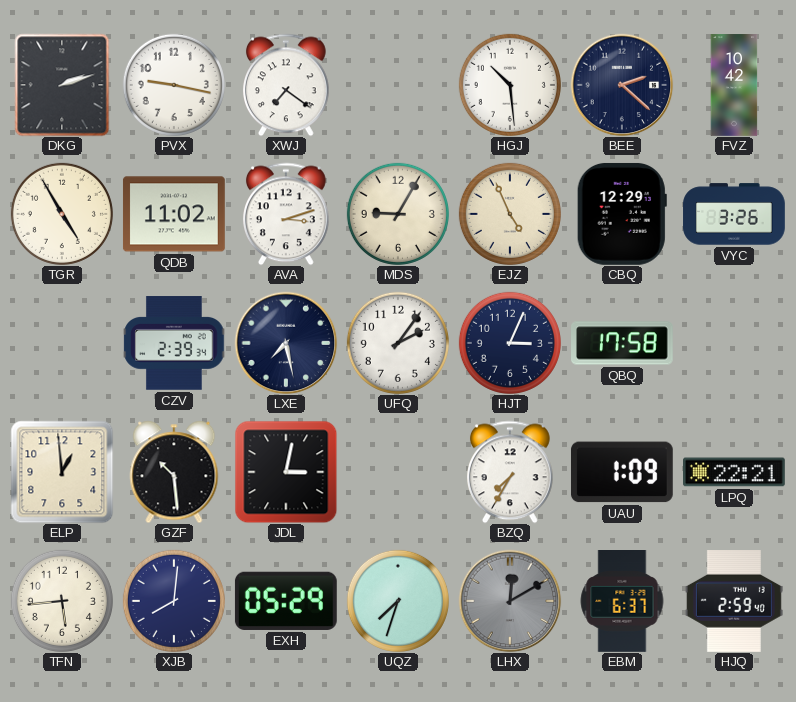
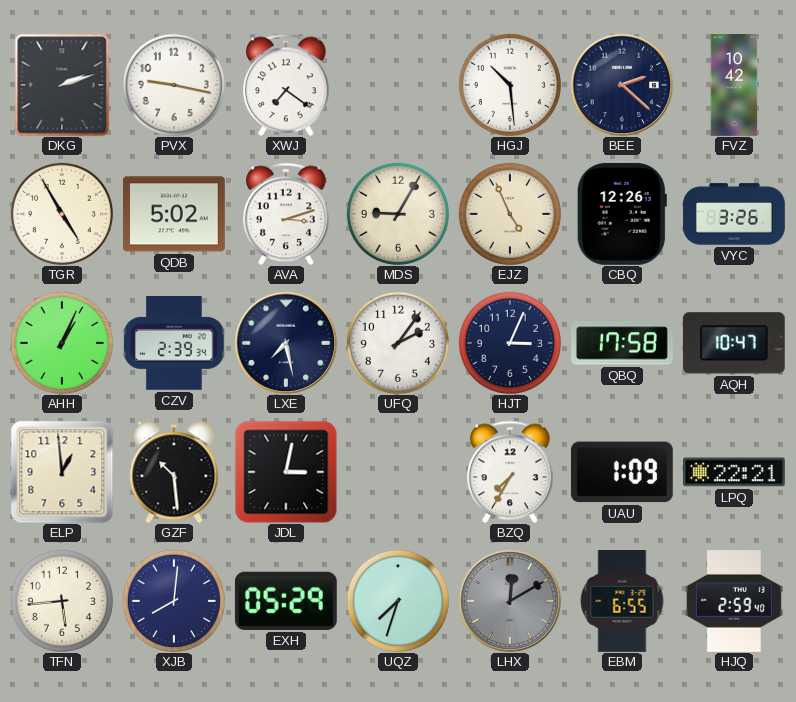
QDB: 11:02 -> 5:02
CBQ: 12:29 -> 12:26
AHH: none -> 1:04
AQH: none -> 10:47
EBM: 6:37 -> 6:55
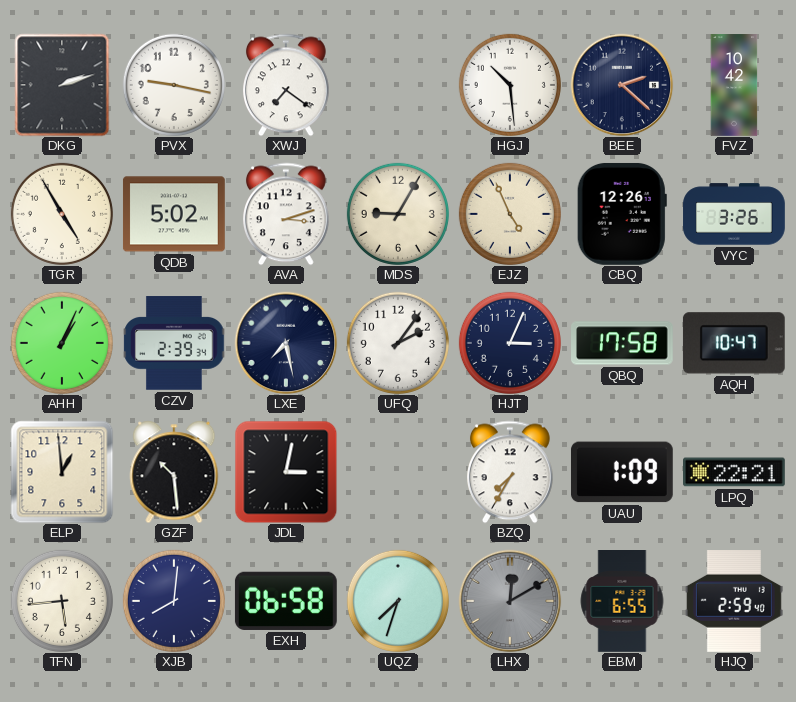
EXH: 05:29 -> 06:58
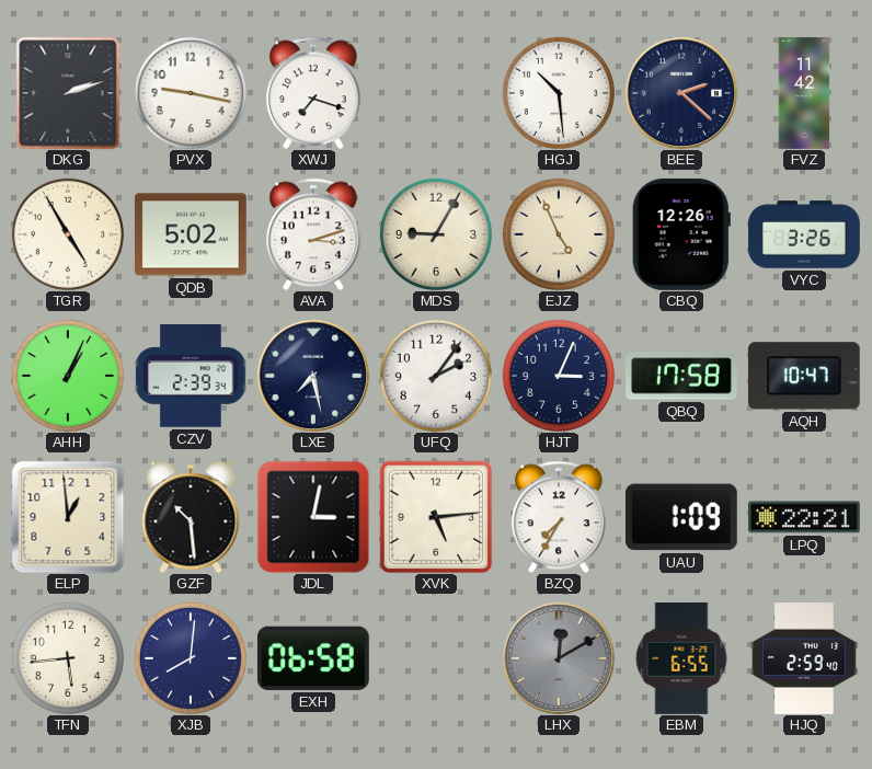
XWJ: 7:21 -> 7:18
FVZ: 10:42 -> 11:42
XVK: none -> 5:14
UQZ: 7:33 -> none
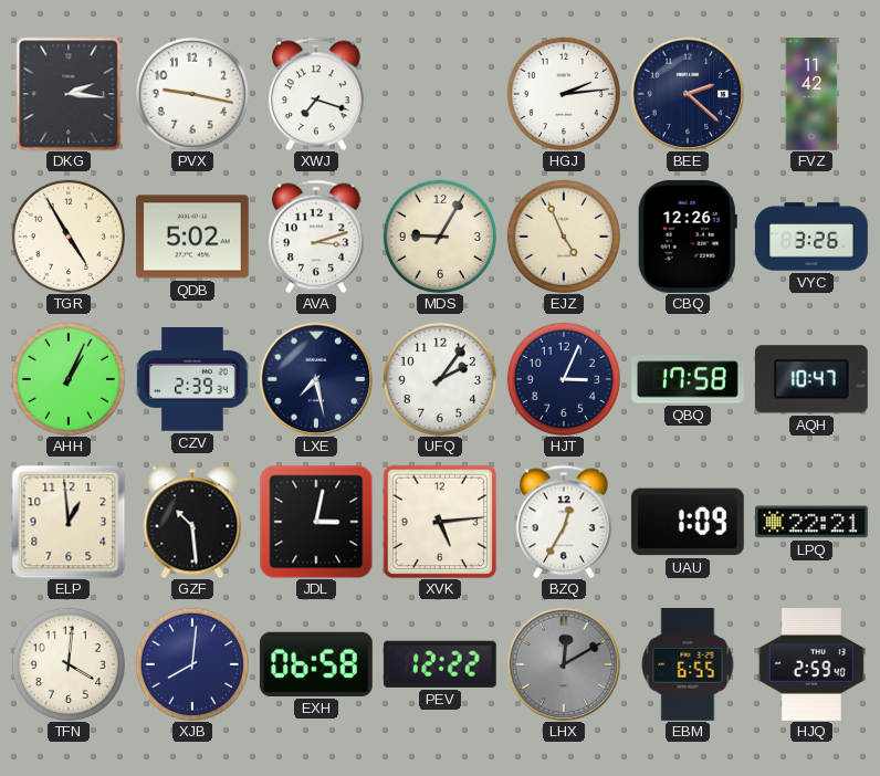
DKG: 2:12 -> 2:16
HGJ: 10:29 -> 2:14
BZQ: 7:35 -> 12:35
TFN: 5:44 -> 4:01
PEV: none -> 12:22
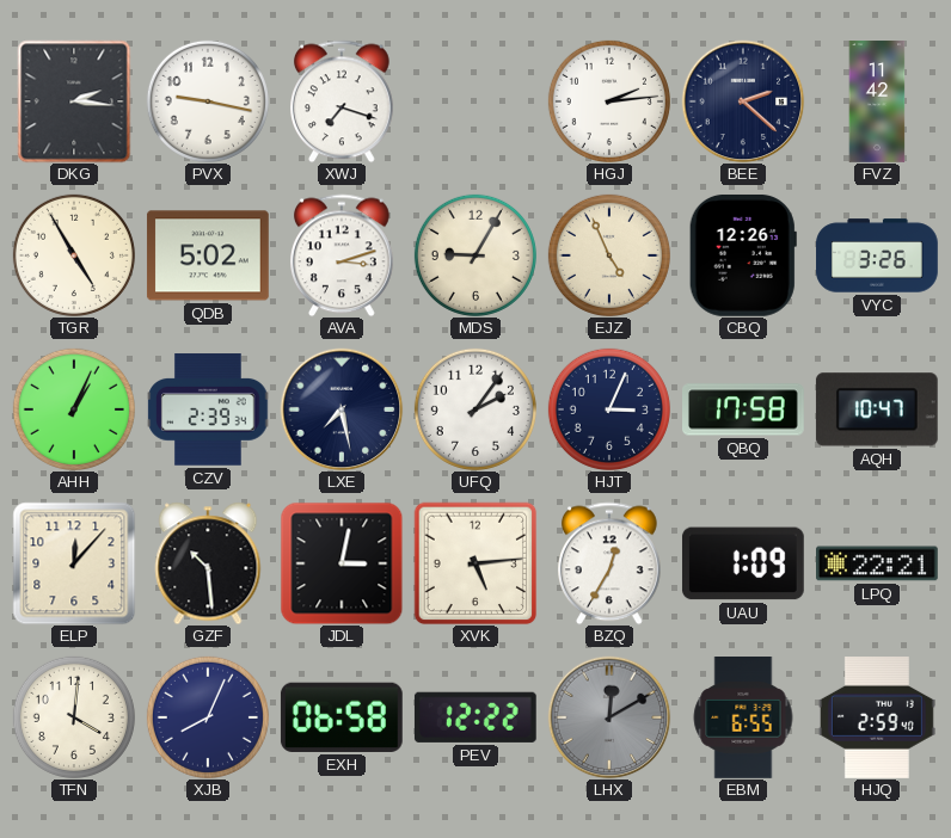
ELP: 12:59 -> 12:07
XJB: 8:01 -> 8:04
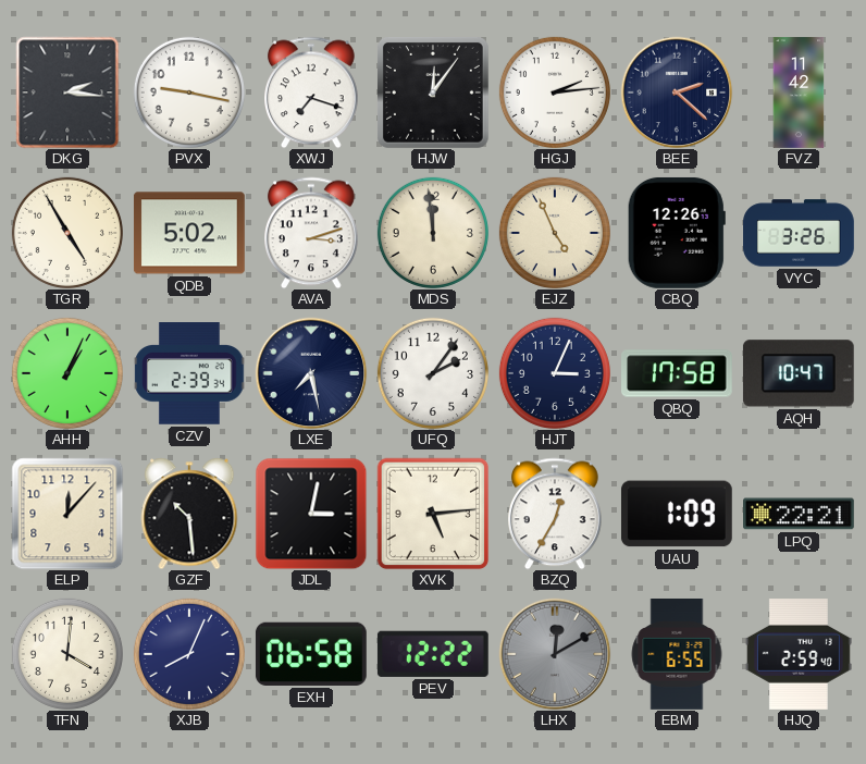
HJW: none -> 12:06
MDS: 9:05 -> 11:59
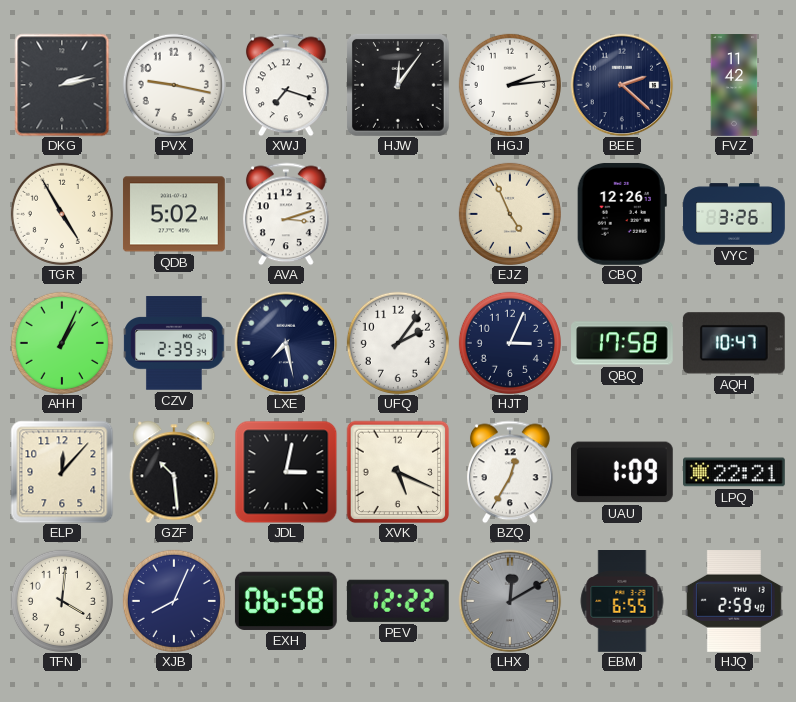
DKG: 2:16 -> 2:13
MDS: 11:59 -> none
XVK: 5:14 -> 5:19
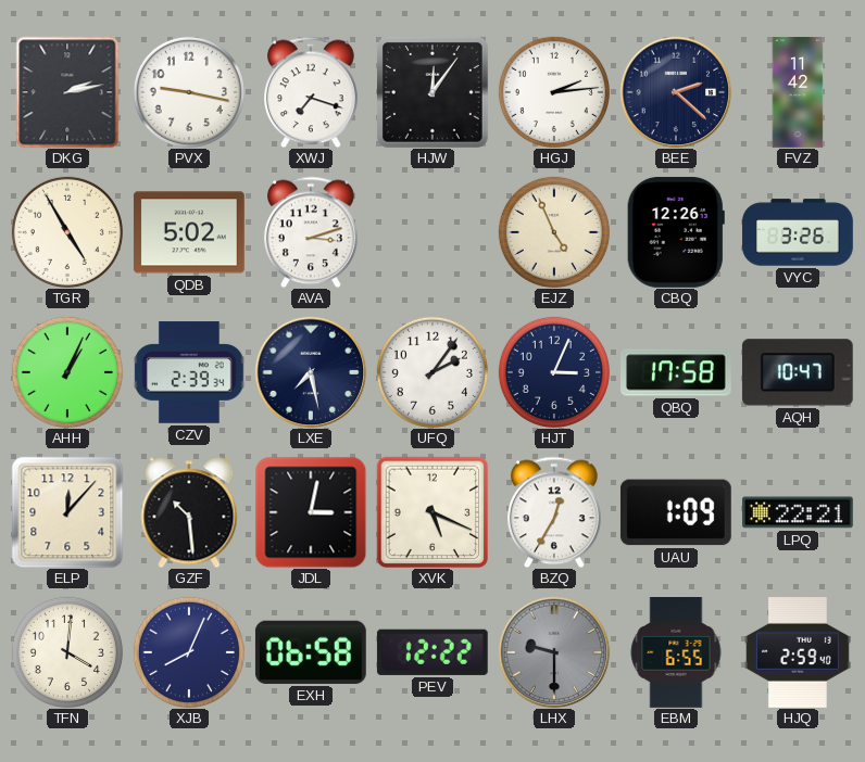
LHX: 12:10 -> 9:30
